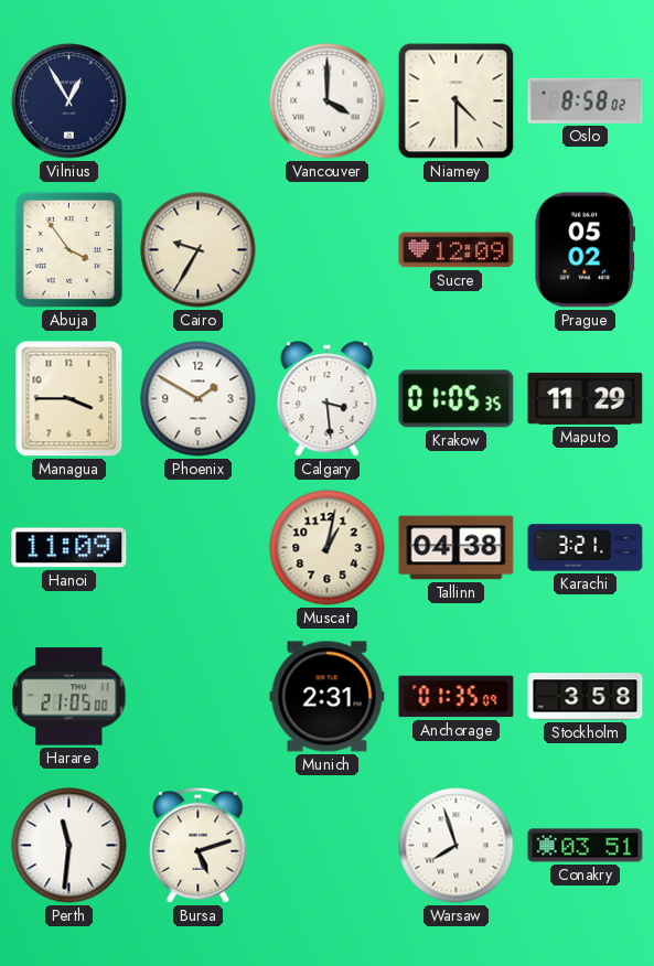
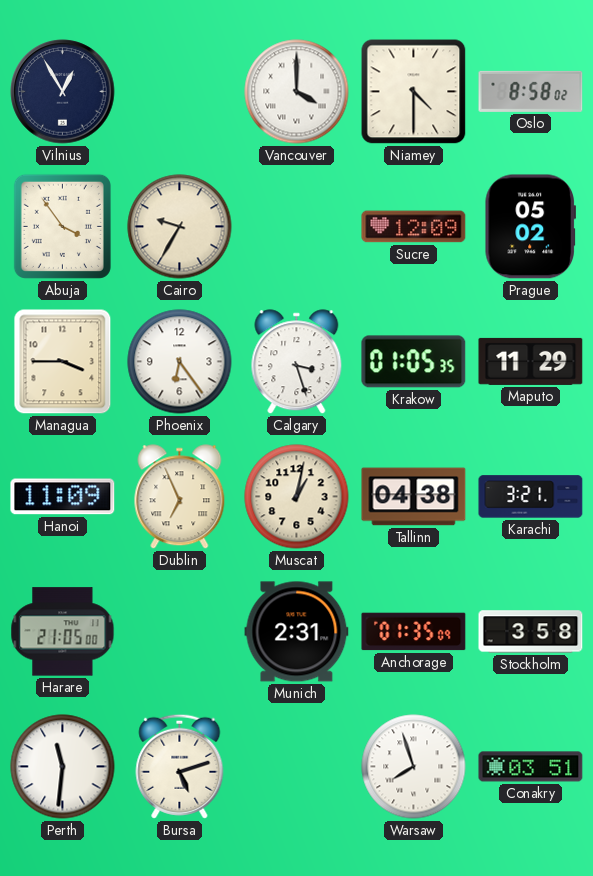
Phoenix: 1:50 -> 6:24
Calgary: 3:29 -> 3:27
Dublin: none -> 6:56
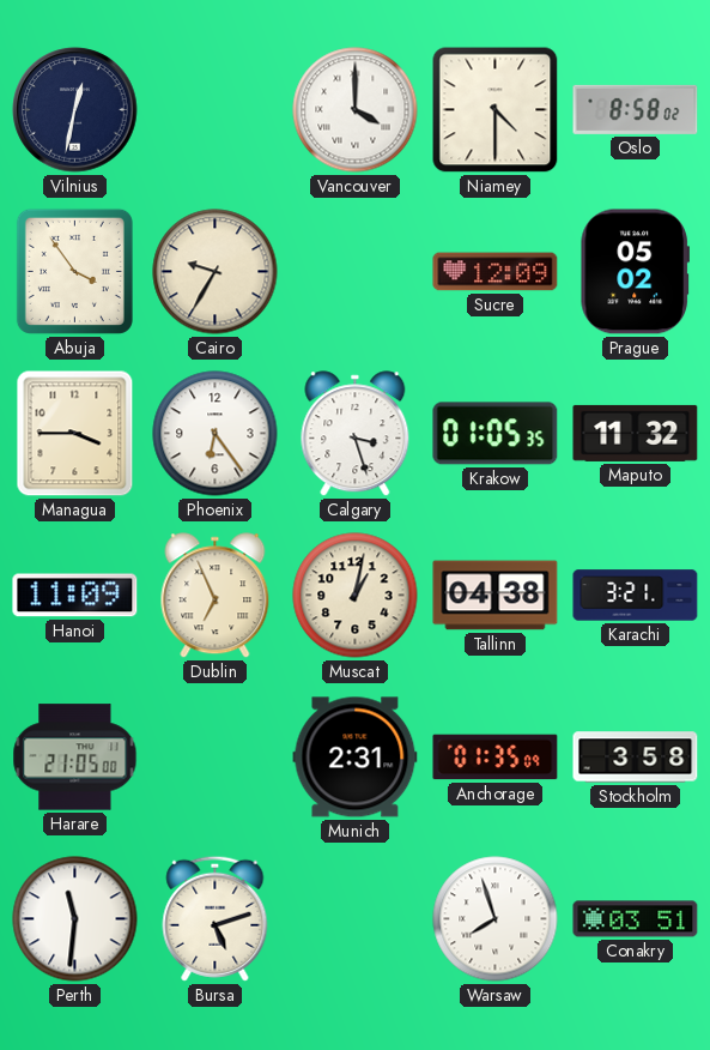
Vilnius: 12:55 -> 12:32
Maputo: 11:29 -> 11:32
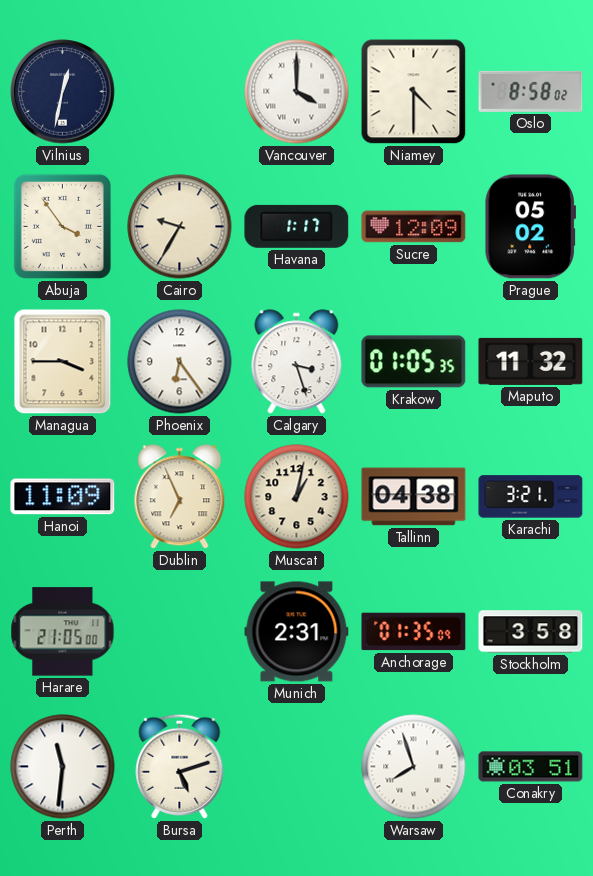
Havana: none -> 1:17
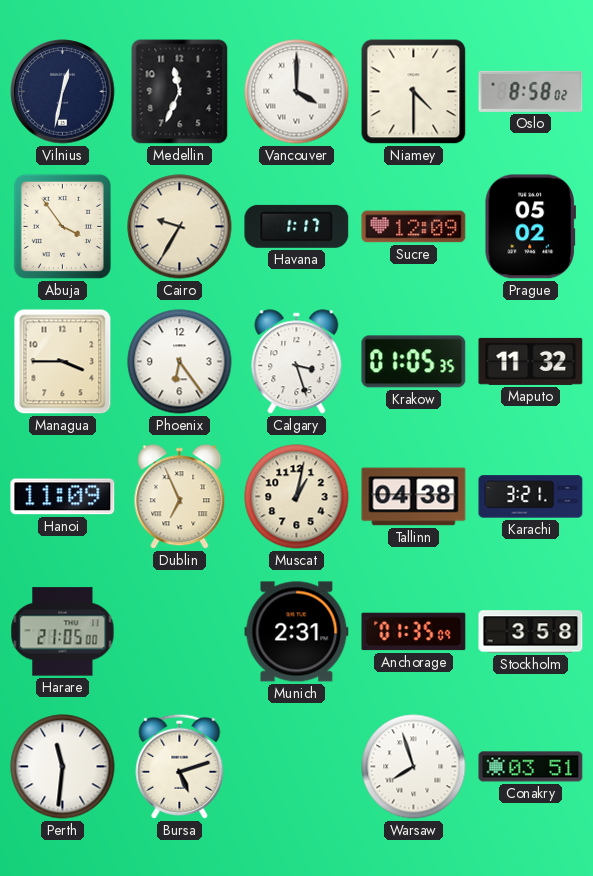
Medellin: none -> 11:34
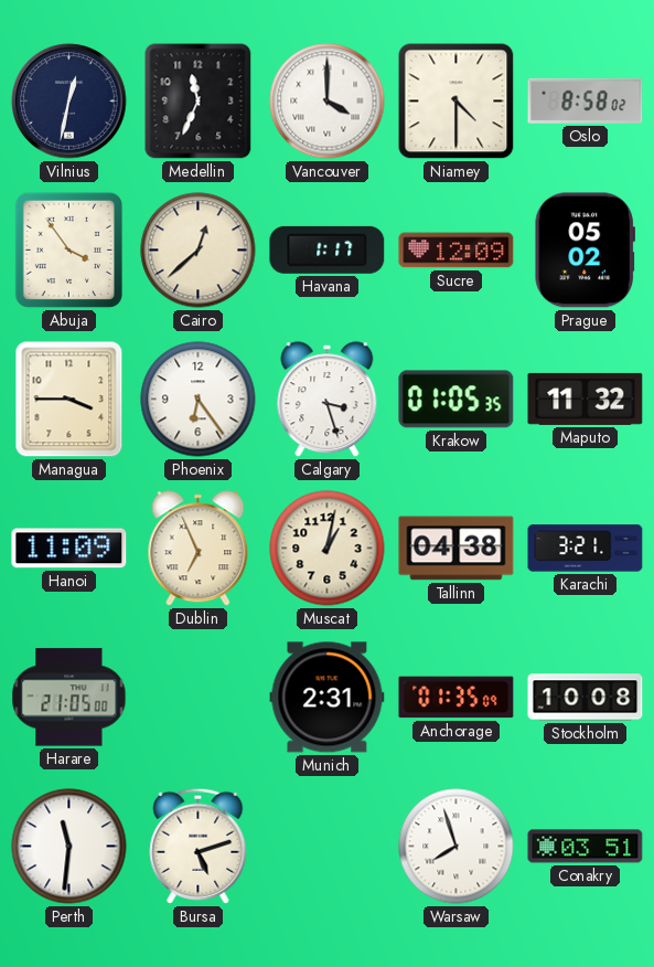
Cairo: 9:35 -> 12:38
Stockholm: 3:58 -> 10:08
